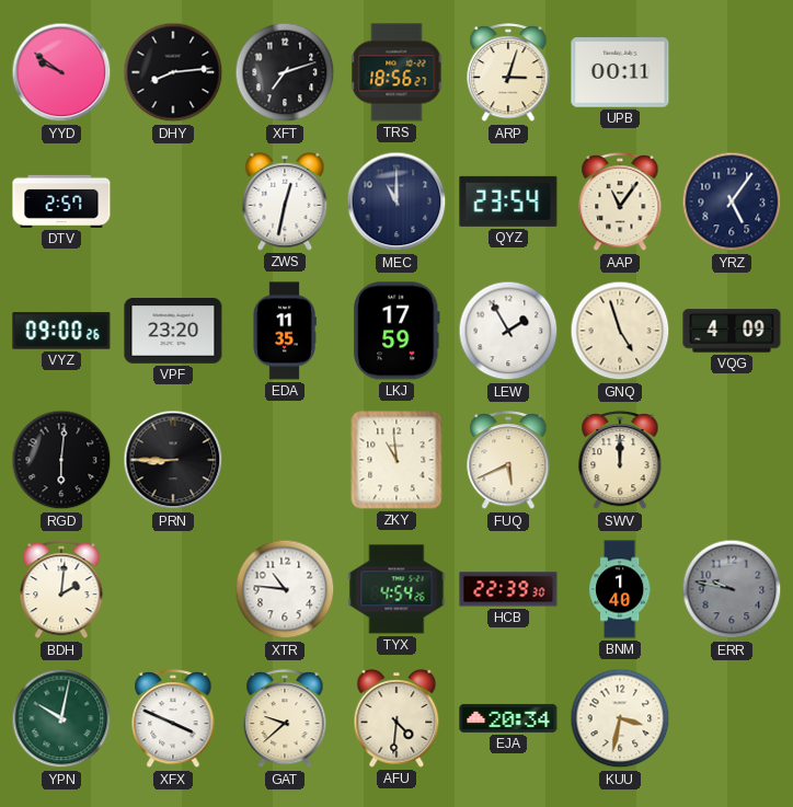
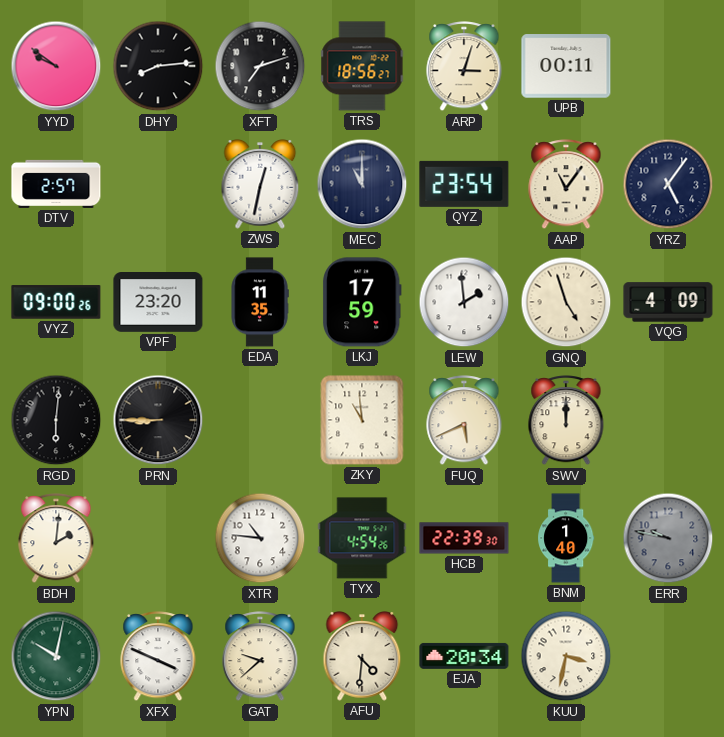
LEW: 1:55 -> 1:59
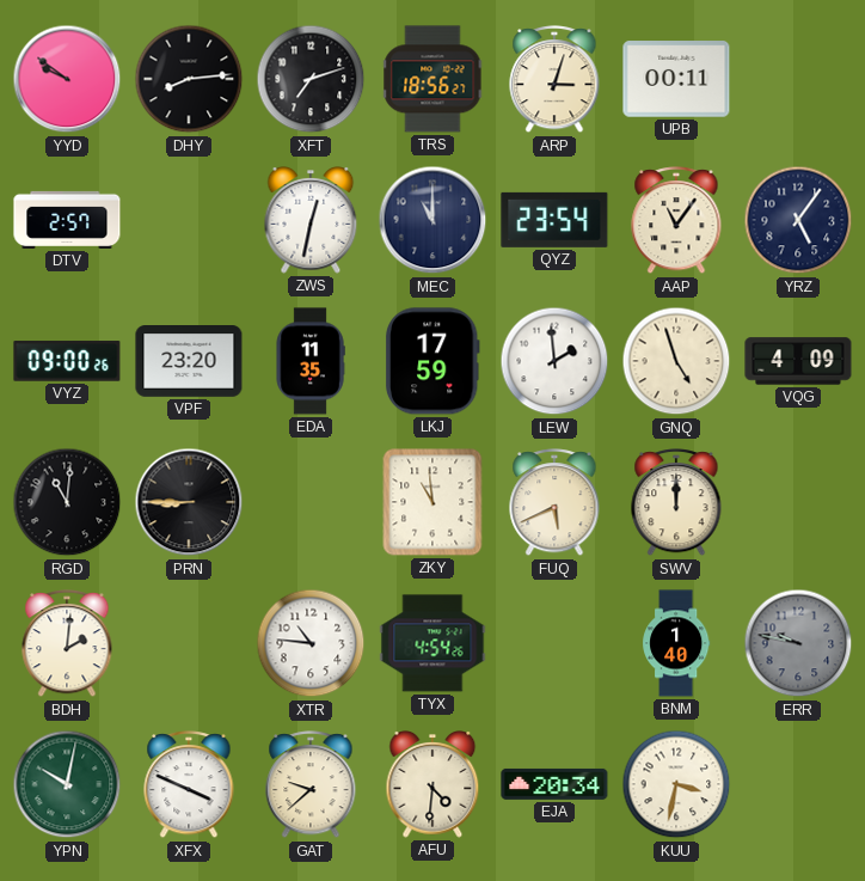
RGD: 6:01 -> 11:01
HCB: 22:39 -> none
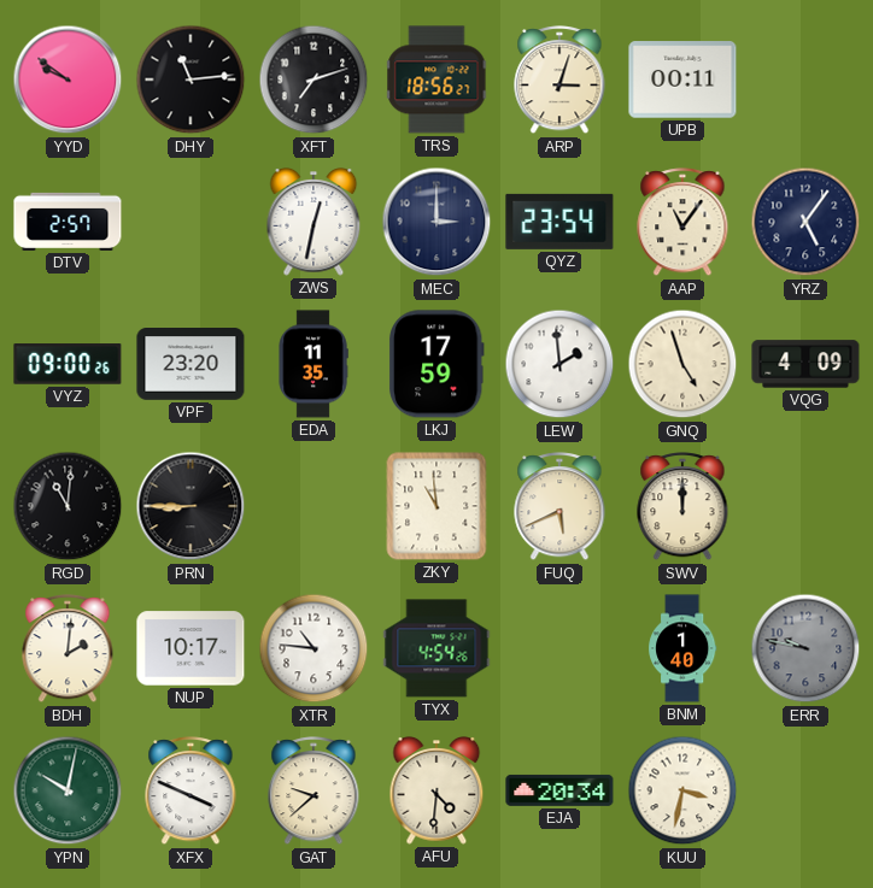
DHY: 8:14 -> 11:14
MEC: 11:00 -> 3:00
NUP: none -> 10:17
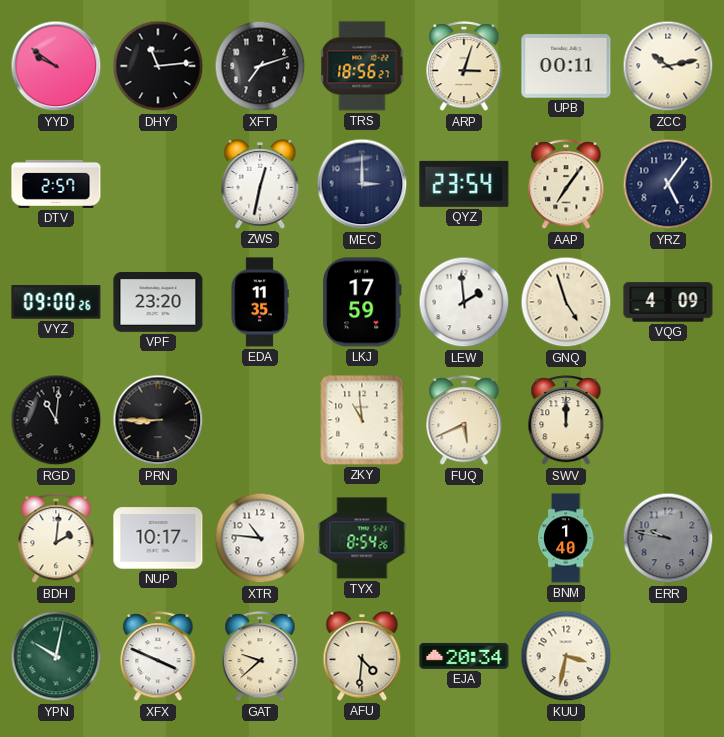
ZCC: none -> 10:13
AAP: 11:06 -> 7:06
TYX: 4:54 -> 8:54
